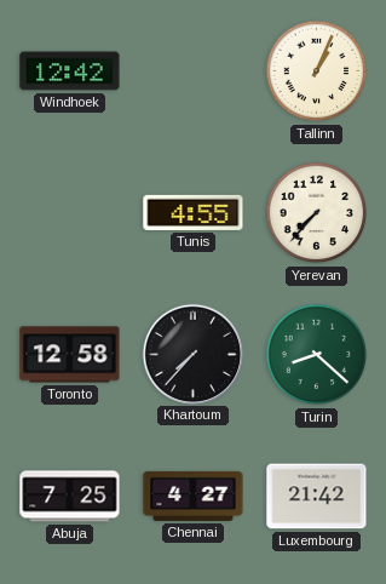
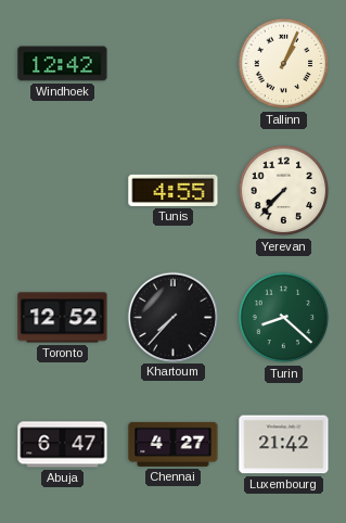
Toronto: 12:58 -> 12:52
Abuja: 7:25 -> 6:47
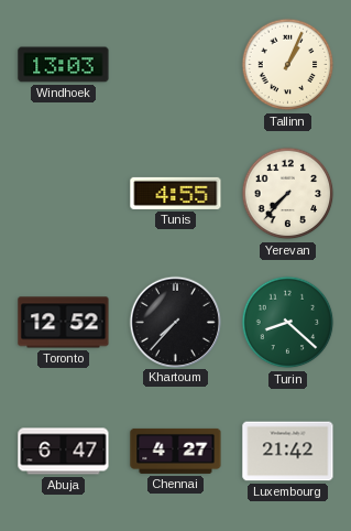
Windhoek: 12:42 -> 13:03
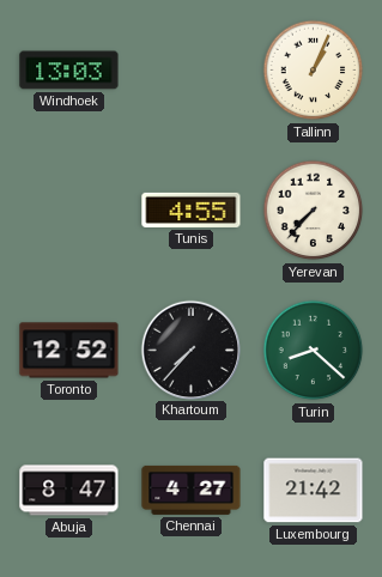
Abuja: 6:47 -> 8:47
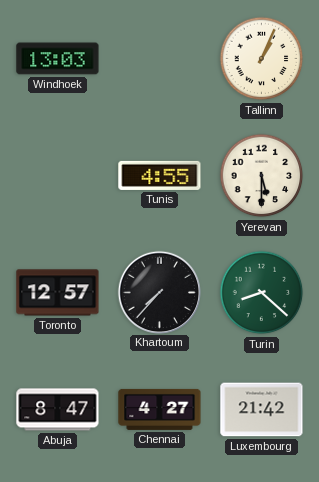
Yerevan: 7:37 -> 5:30
Toronto: 12:52 -> 12:57
